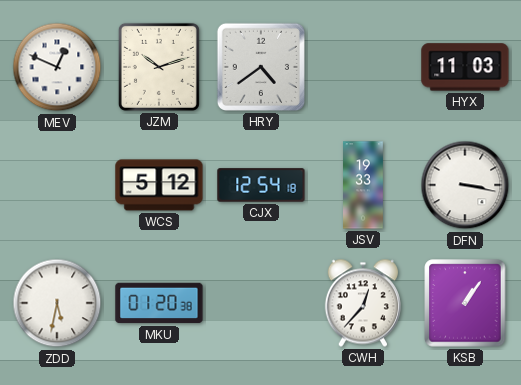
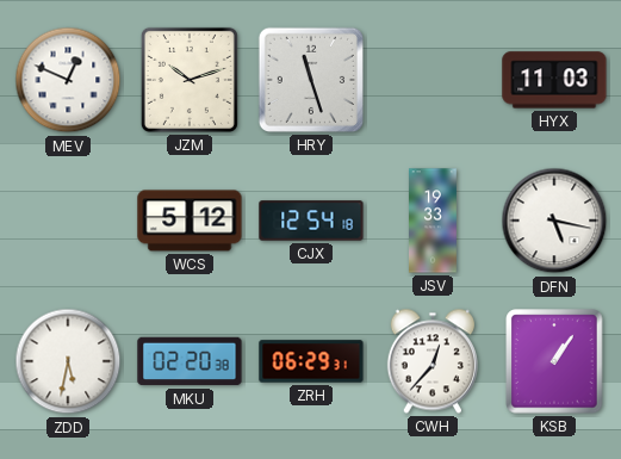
HRY: 4:39 -> 11:27
DFN: 3:17 -> 5:17
MKU: 01:20 -> 02:20
ZRH: none -> 06:29
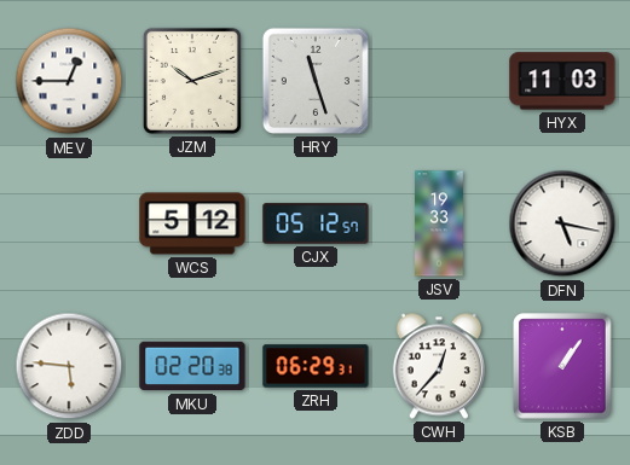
MEV: 12:49 -> 12:45
CJX: 12:54 -> 05:12
ZDD: 5:32 -> 5:46
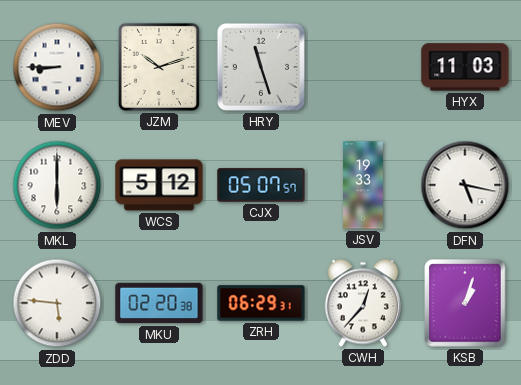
MEV: 12:45 -> 8:45
MKL: none -> 6:00
CJX: 05:12 -> 05:07
KSB: 1:06 -> 1:03
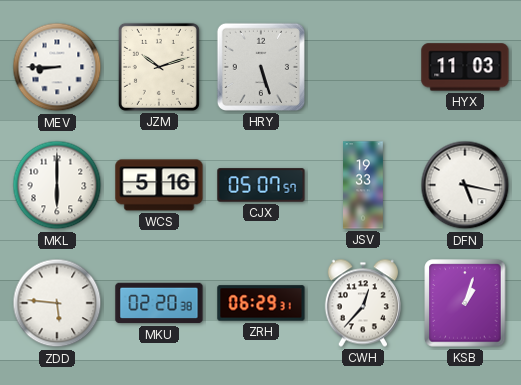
HRY: 11:27 -> 5:27
WCS: 5:12 -> 5:16
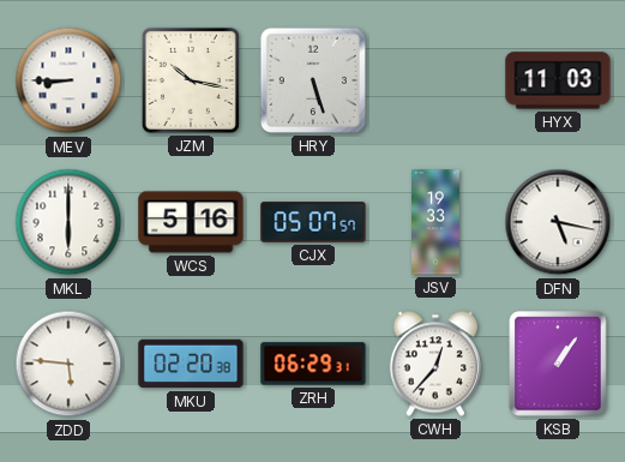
JZM: 10:12 -> 10:17
KSB: 1:03 -> 1:06
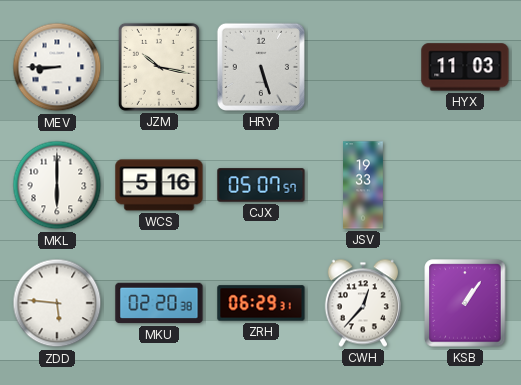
DFN: 5:17 -> none
